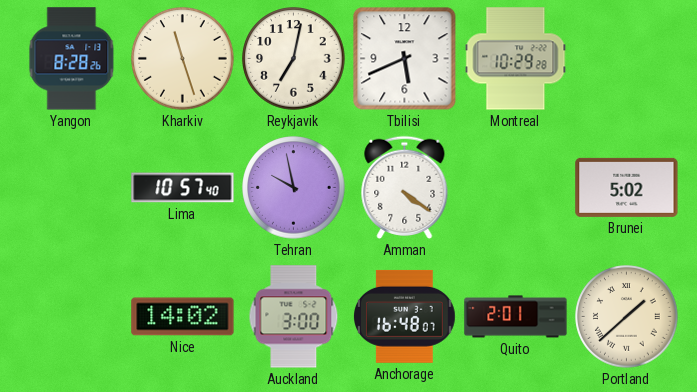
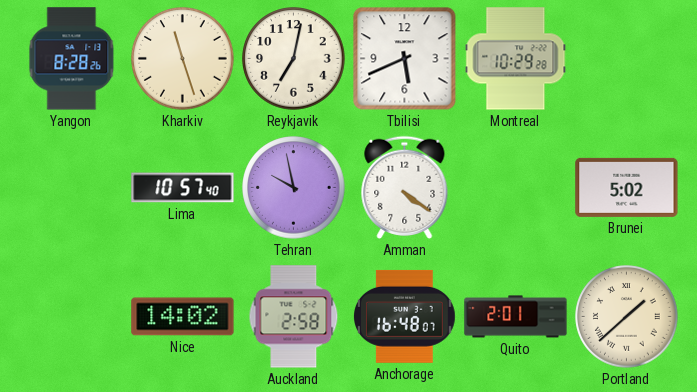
Auckland: 3:00 -> 2:58
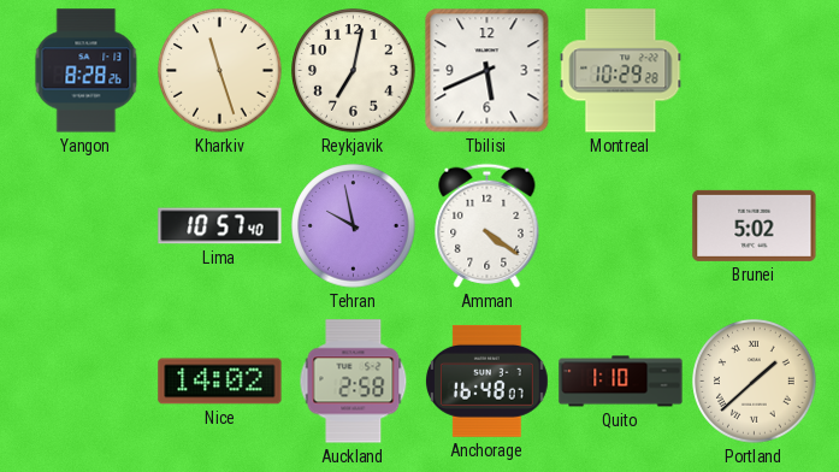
Quito: 2:01 -> 1:10
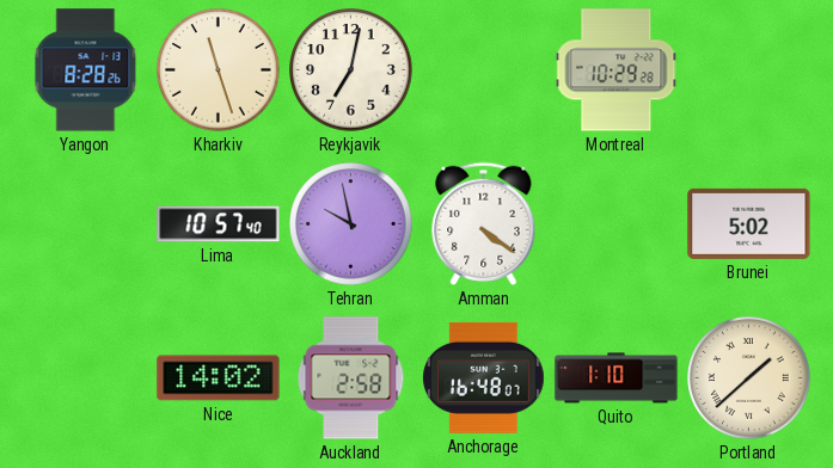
Tbilisi: 5:41 -> none
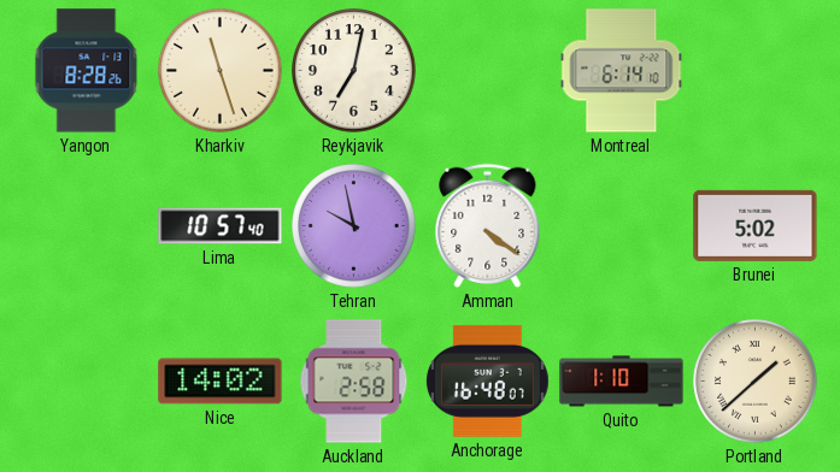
Montreal: 10:29 -> 6:14
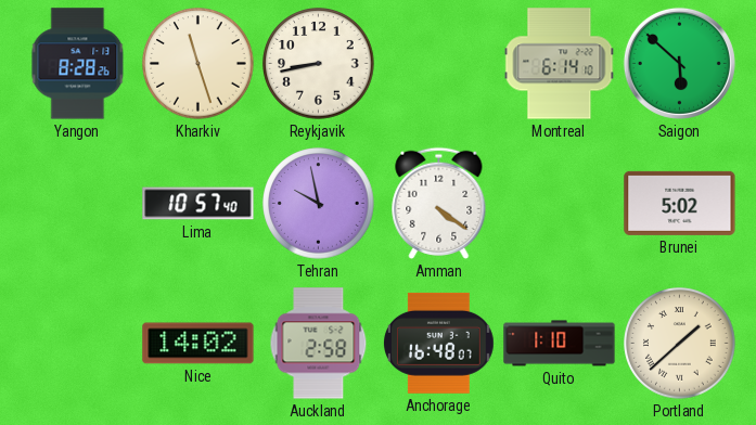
Reykjavik: 7:02 -> 8:43
Saigon: none -> 5:52
